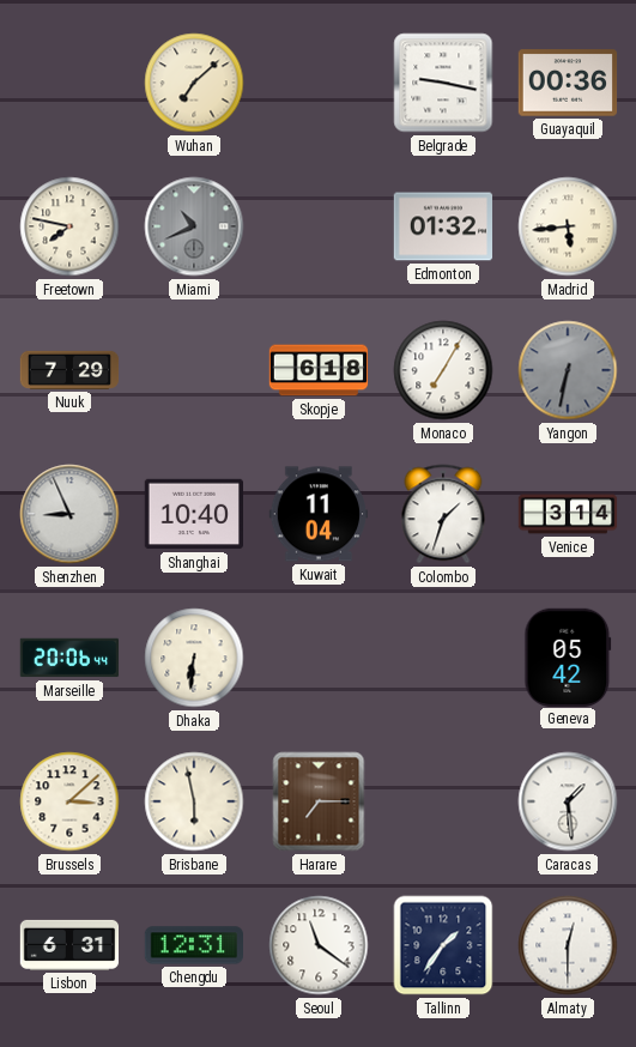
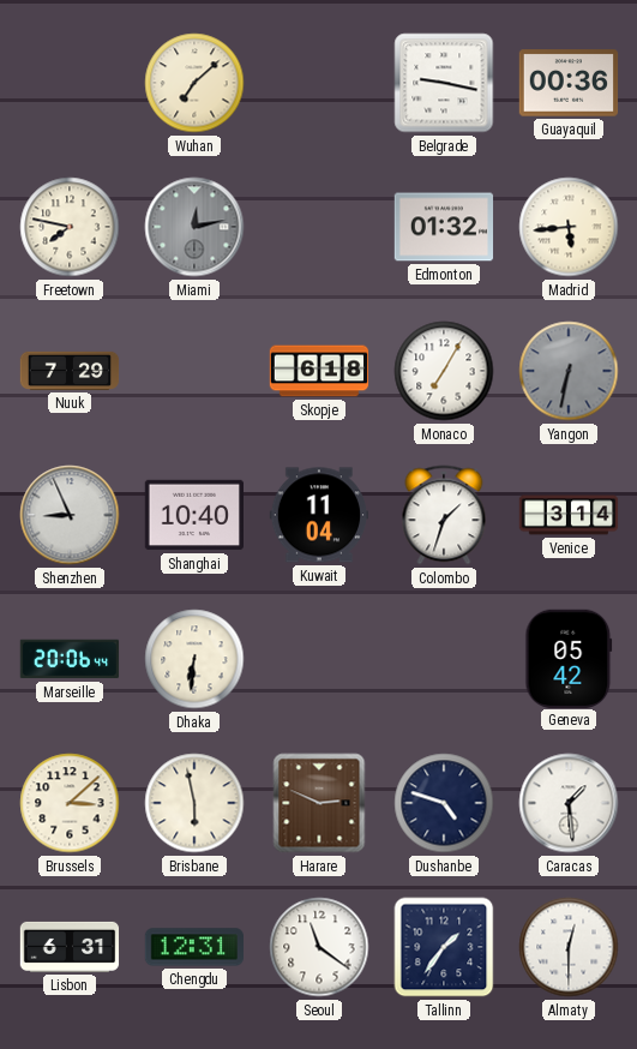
Miami: 10:41 -> 12:13
Harare: 7:15 -> 2:49
Dushanbe: none -> 4:48
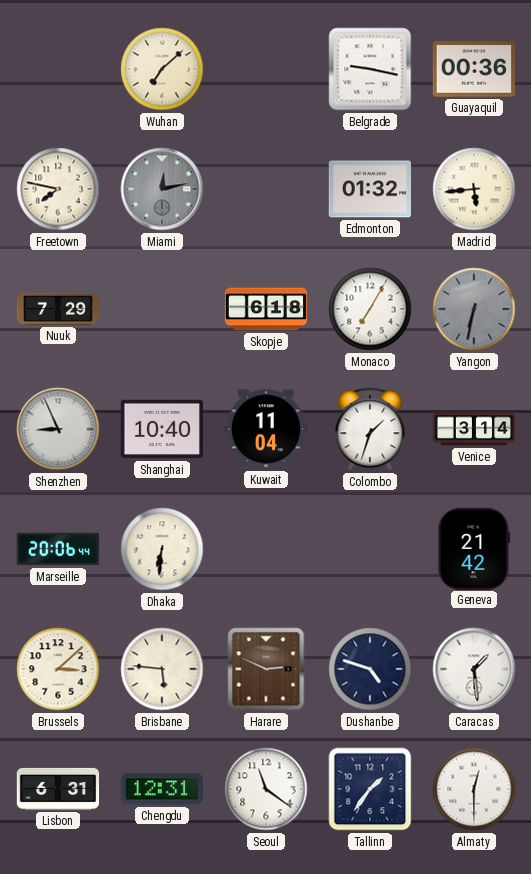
Geneva: 05:42 -> 21:42
Brisbane: 5:58 -> 5:46
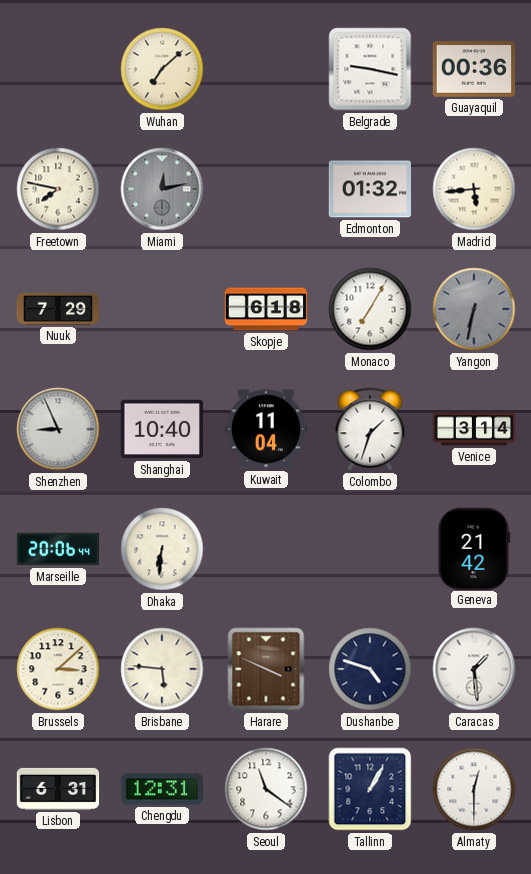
Harare: 2:49 -> 3:49
Tallinn: 1:36 -> 1:05
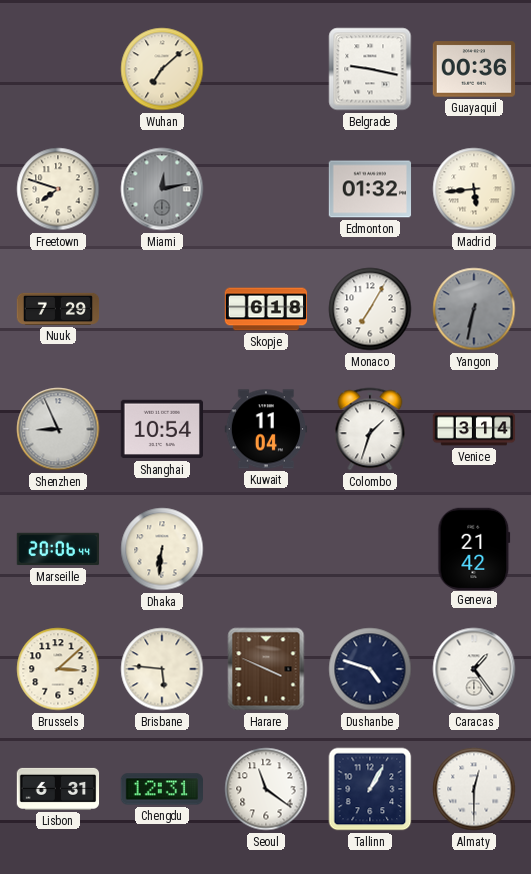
Freetown: 7:47 -> 7:48
Shanghai: 10:40 -> 10:54
Caracas: 1:29 -> 1:24
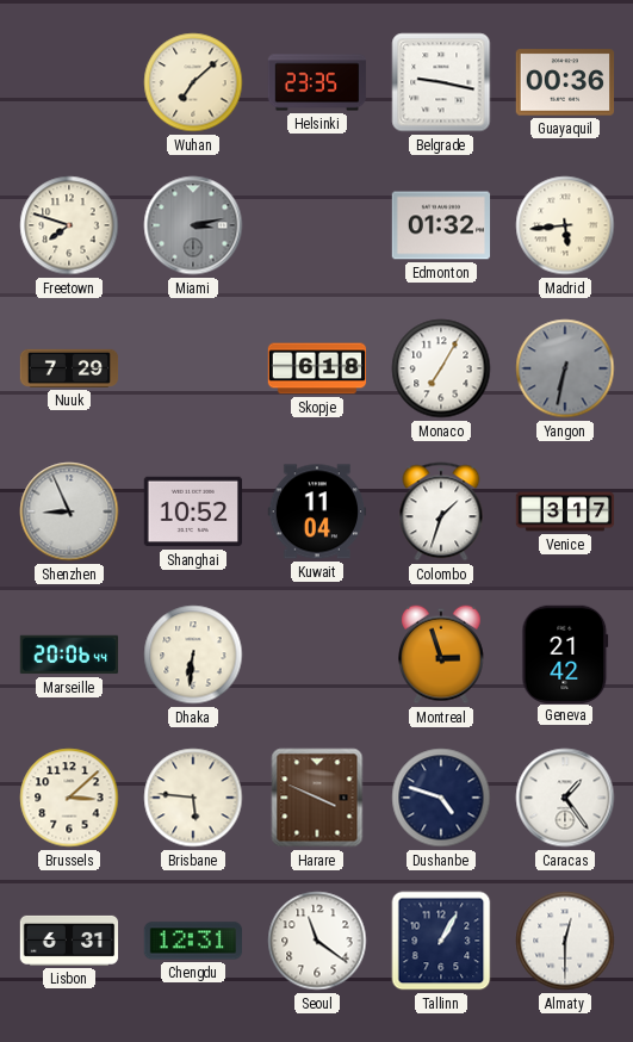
Helsinki: none -> 23:35
Miami: 12:13 -> 3:13
Shanghai: 10:54 -> 10:52
Venice: 3:14 -> 3:17
Montreal: none -> 2:57
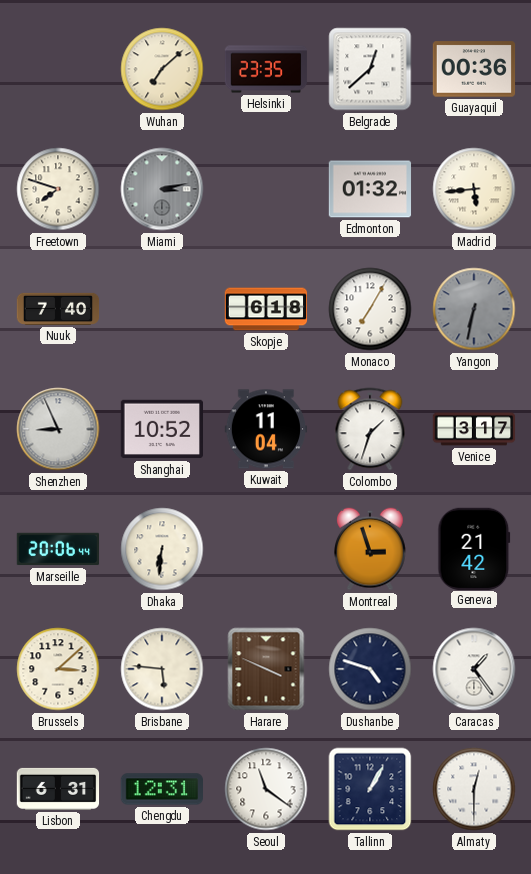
Belgrade: 9:17 -> 12:38
Nuuk: 7:29 -> 7:40
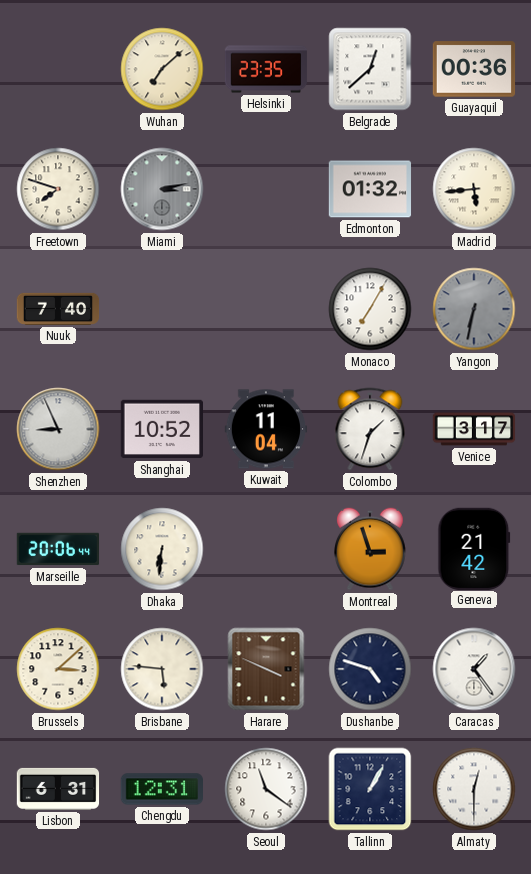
Skopje: 6:18 -> none
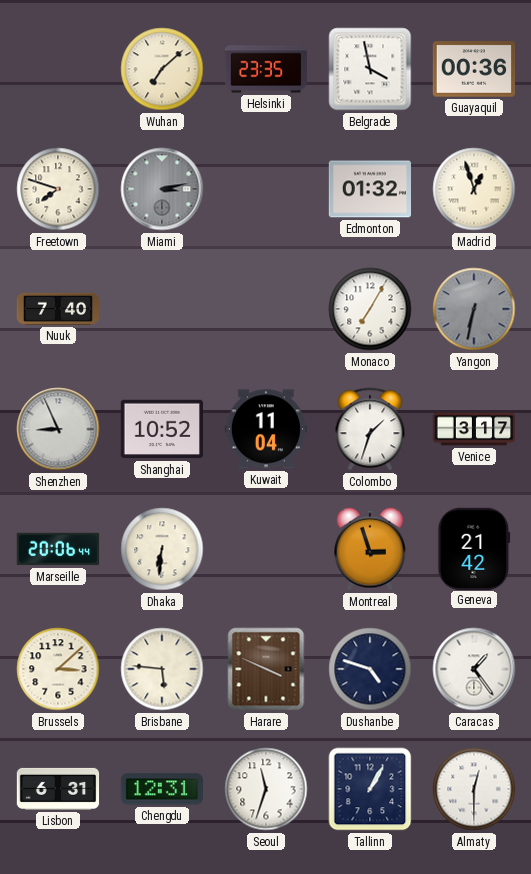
Belgrade: 12:38 -> 3:58
Madrid: 5:44 -> 12:57
Seoul: 11:21 -> 11:33
